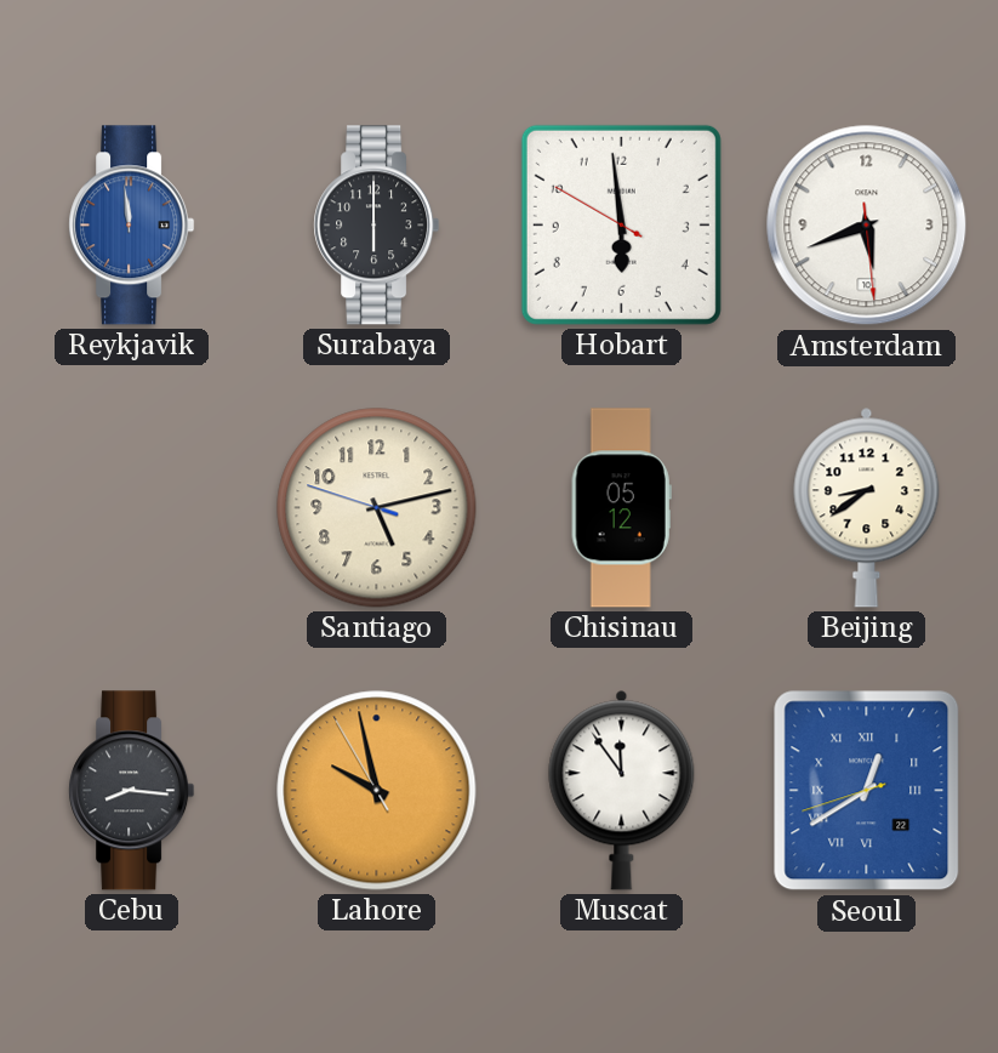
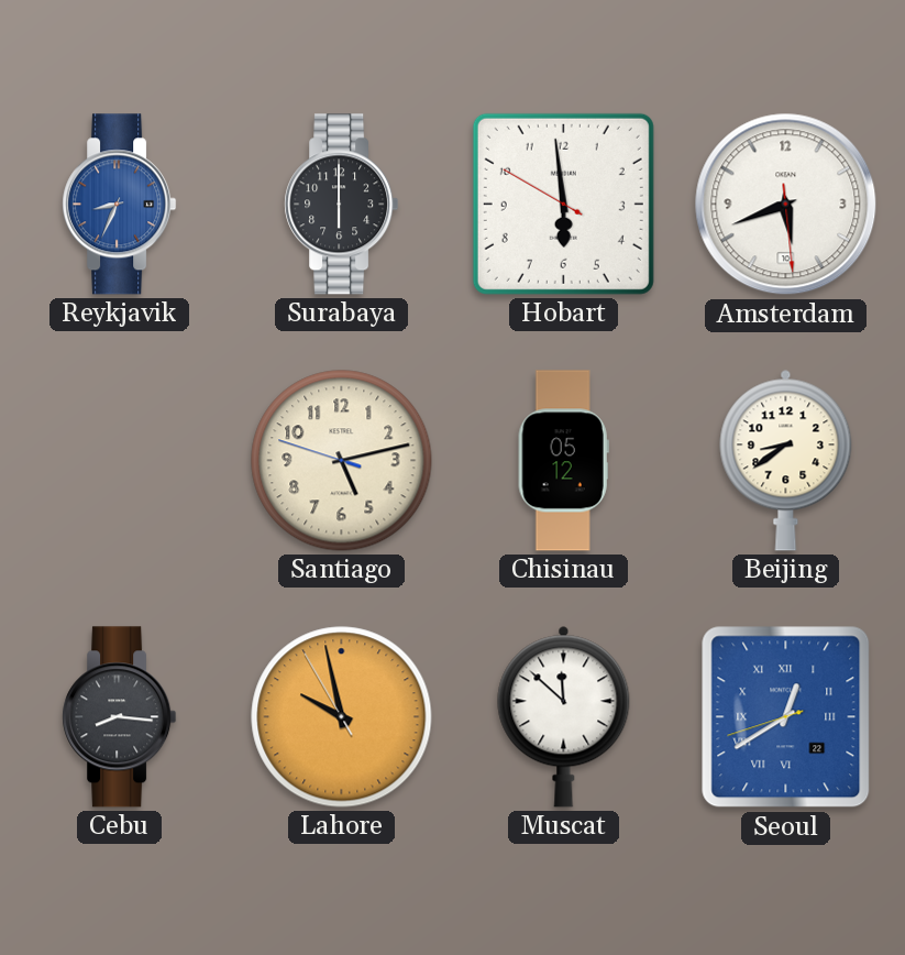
Reykjavik: 11:59 -> 8:34
Muscat: 11:54 -> 11:52
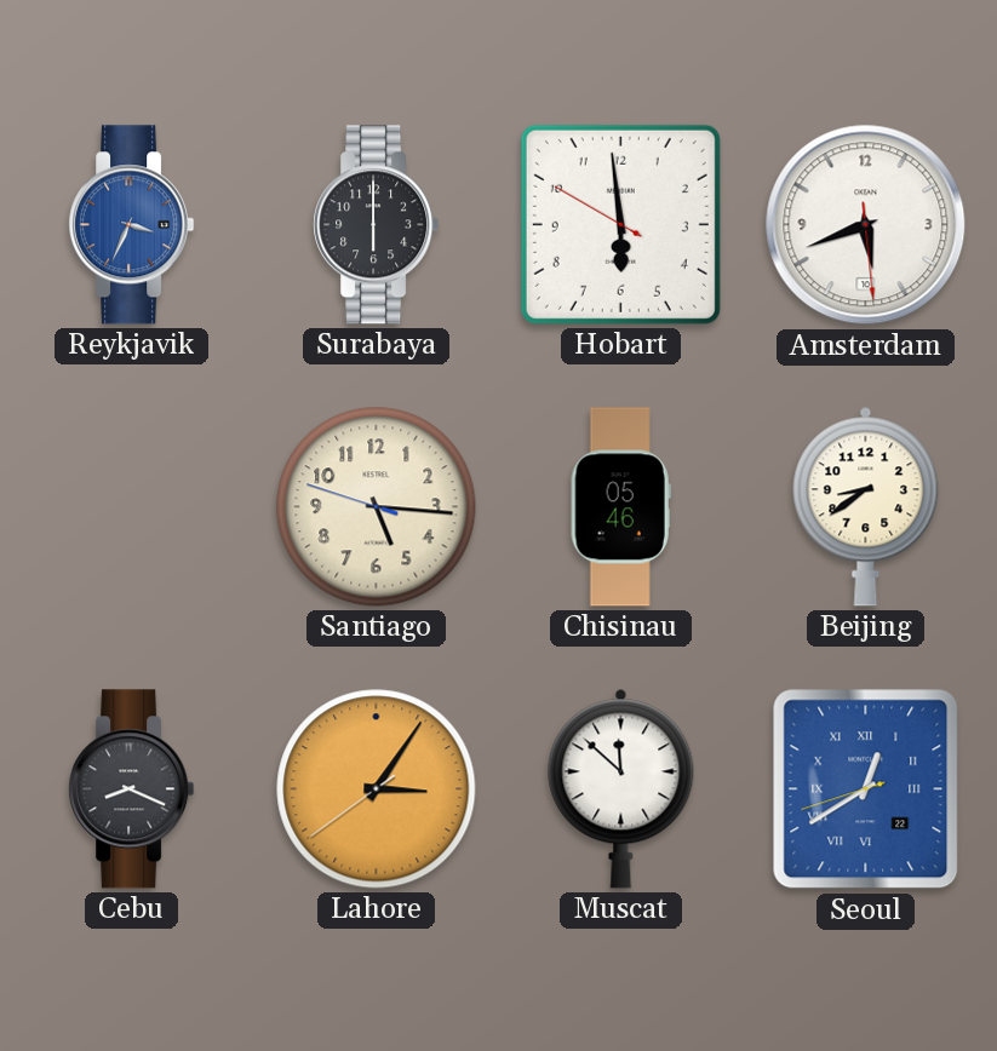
Reykjavik: 8:34 -> 3:34
Santiago: 5:12 -> 5:15
Chisinau: 05:12 -> 05:46
Cebu: 8:16 -> 8:19
Lahore: 9:57 -> 3:05
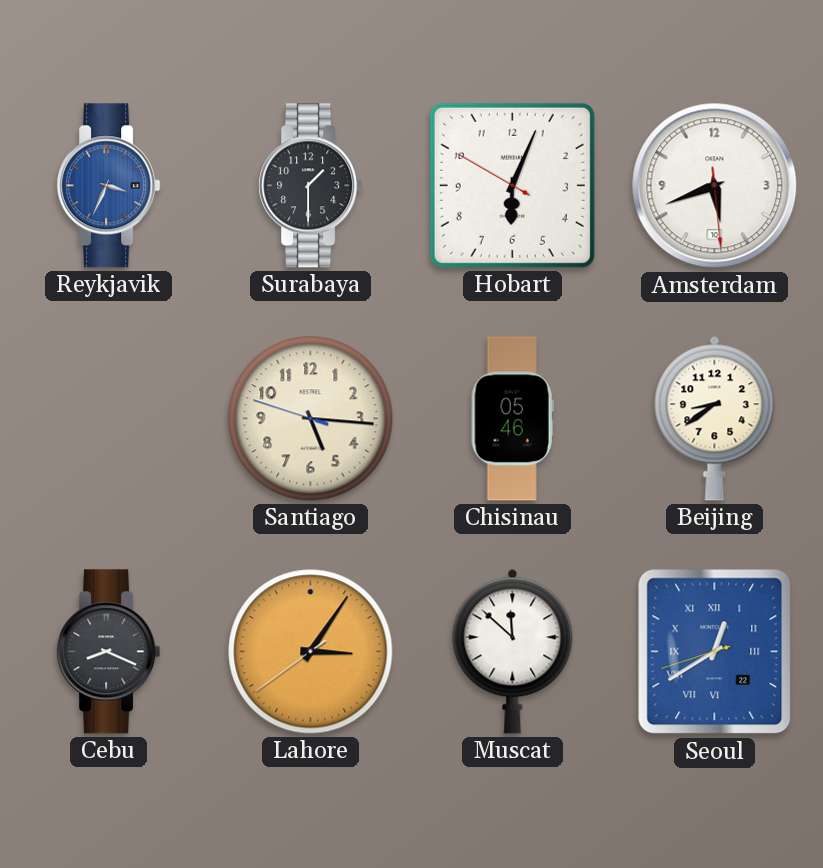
Surabaya: 6:00 -> 1:30
Hobart: 5:58 -> 6:03
